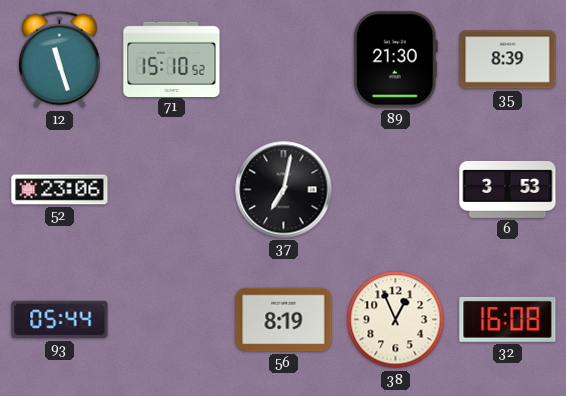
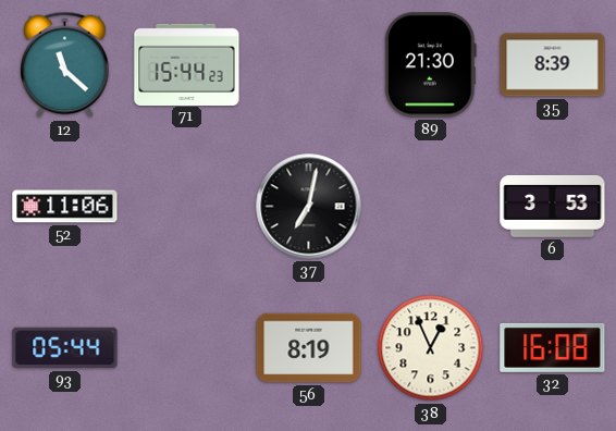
12: 11:27 -> 11:22
71: 15:10 -> 15:44
52: 23:06 -> 11:06
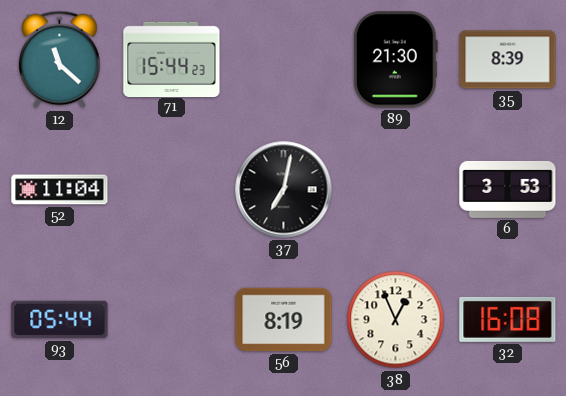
52: 11:06 -> 11:04
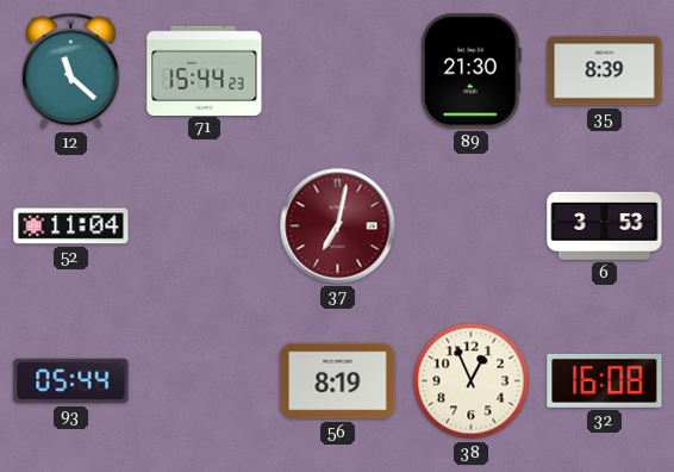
37 dial: black -> burgundy
